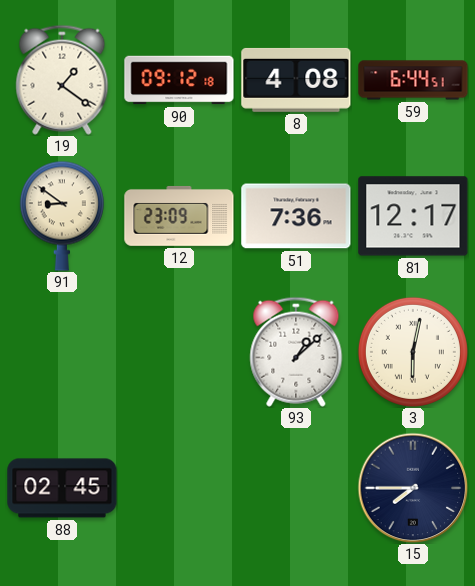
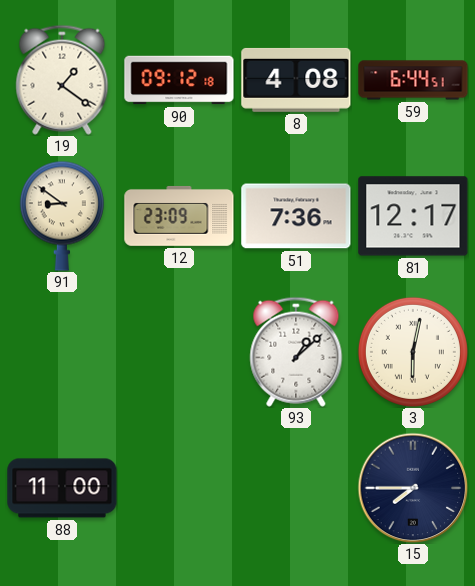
88: 02:45 -> 11:00
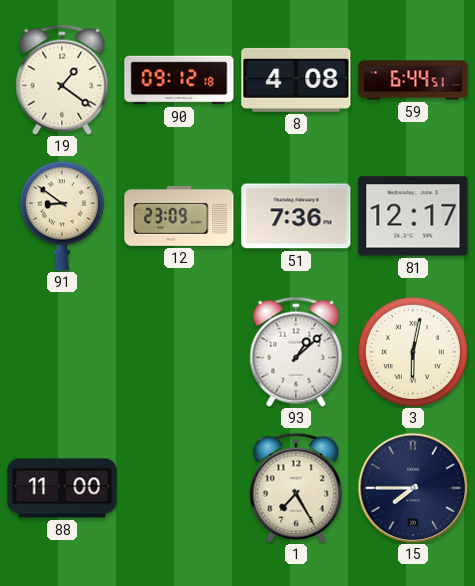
1: none -> 7:25
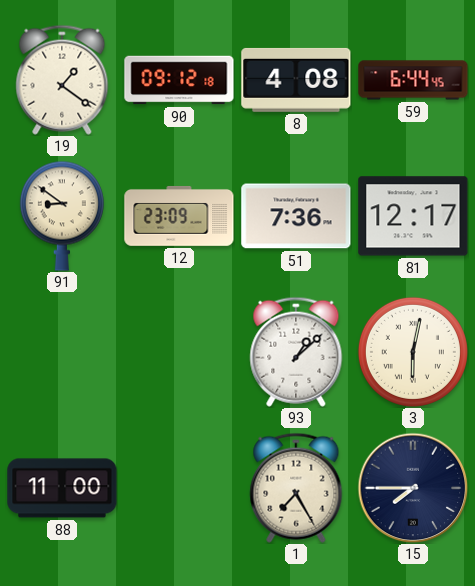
59: 6:44:51 -> 6:44:45
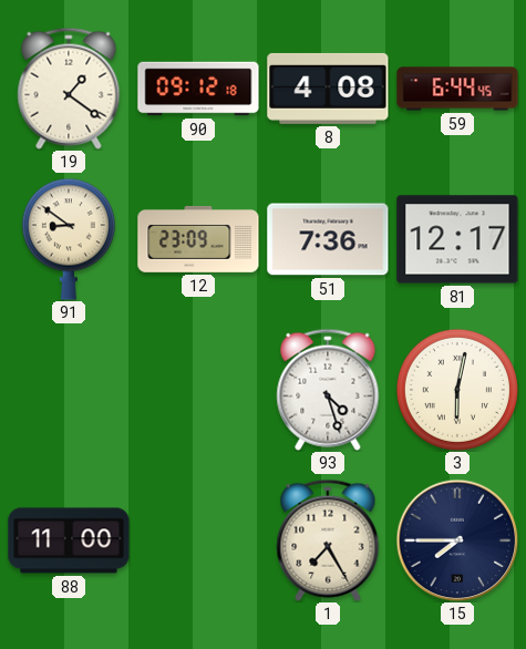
93: 1:08 -> 4:27
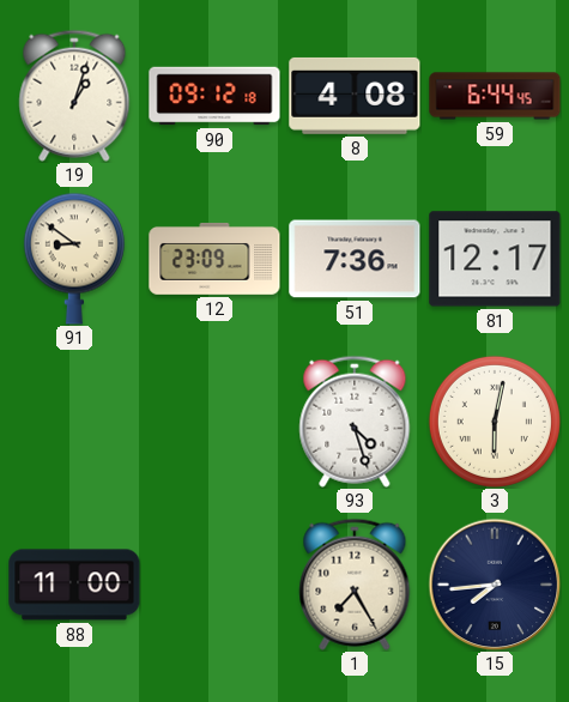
19: 1:21 -> 1:03
15: 7:45 -> 7:44
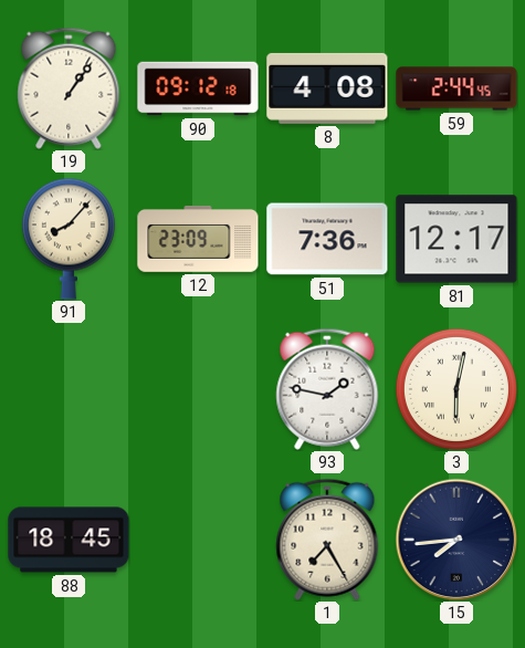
19: 1:03 -> 1:06
59: 6:44 -> 2:44
91: 8:51 -> 8:07
93: 4:27 -> 1:47
88: 11:00 -> 18:45
